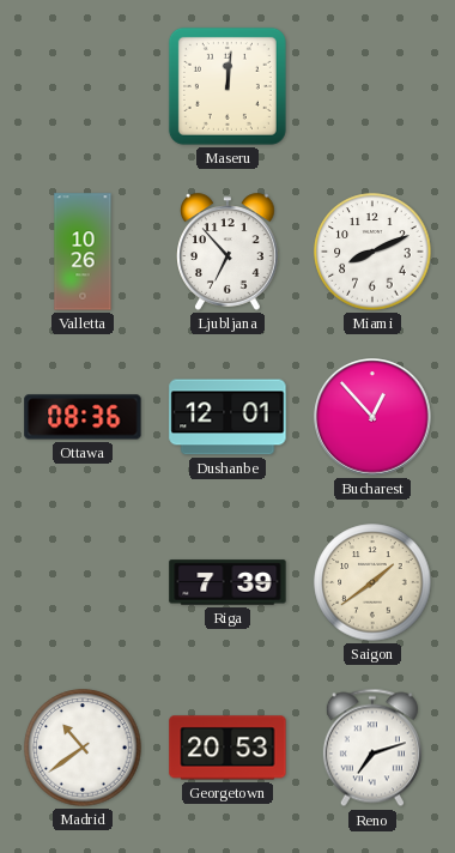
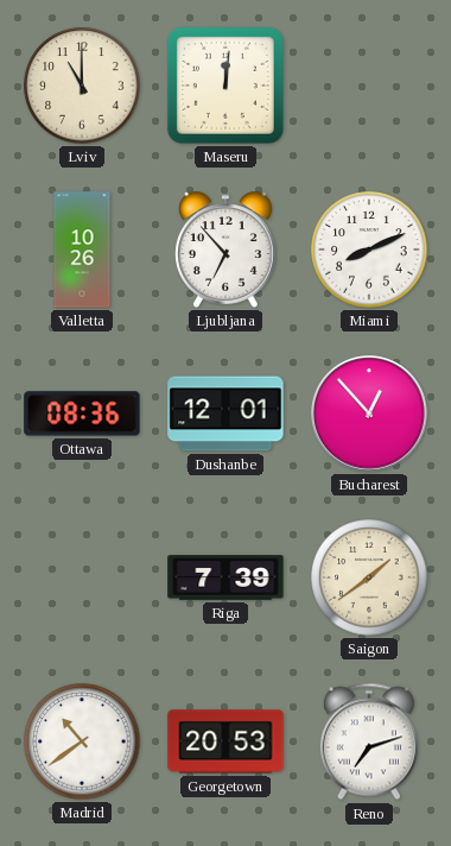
Lviv: none -> 11:00
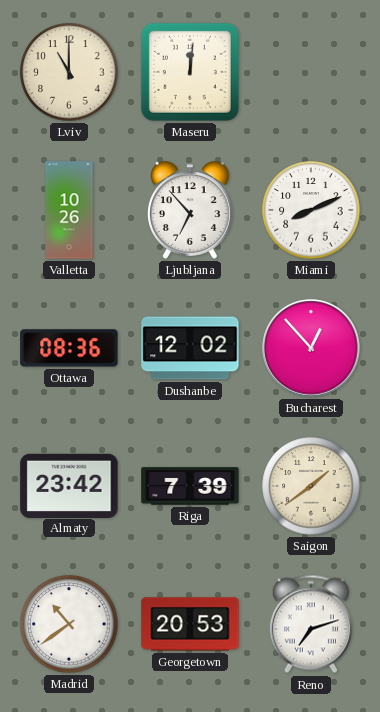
Dushanbe: 12:01 -> 12:02
Almaty: none -> 23:42
